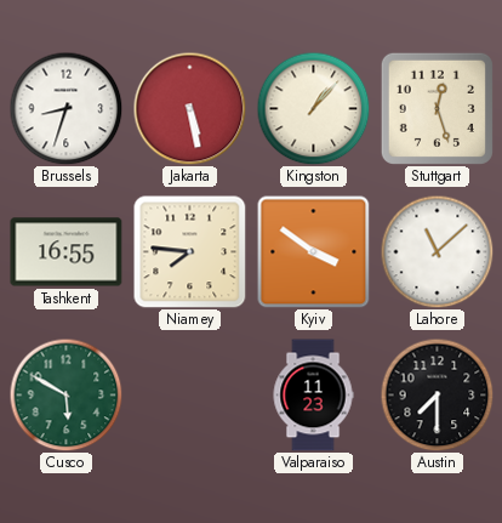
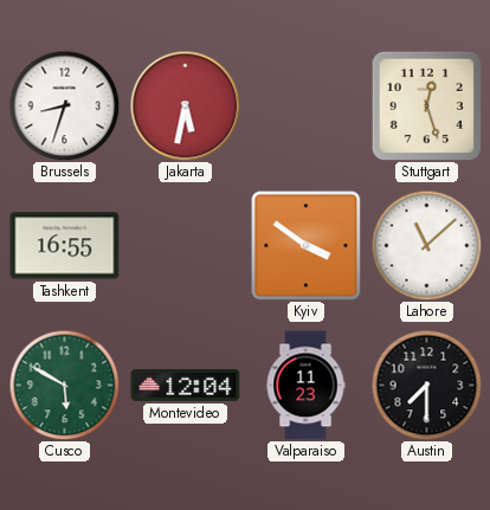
Jakarta: 5:28 -> 5:32
Kingston: 1:07 -> none
Niamey: 7:46 -> none
Montevideo: none -> 12:04
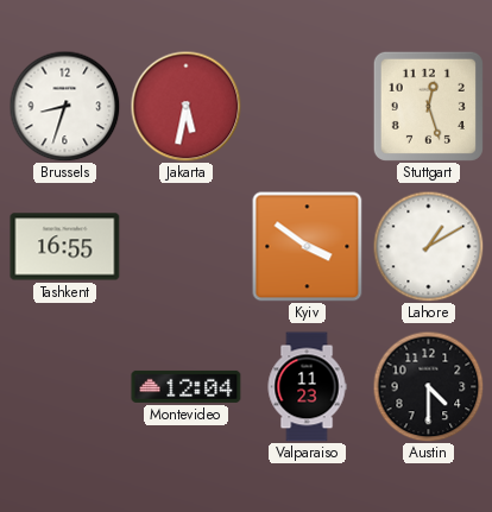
Lahore: 11:08 -> 1:10
Cusco: 5:50 -> none
Austin: 7:30 -> 4:30
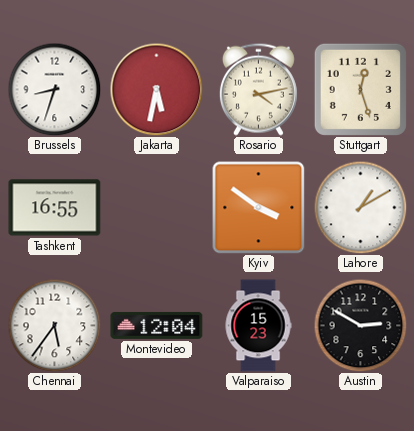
Rosario: none -> 4:13
Chennai: none -> 5:36
Valparaiso: 11:23 -> 15:23
Austin: 4:30 -> 2:50
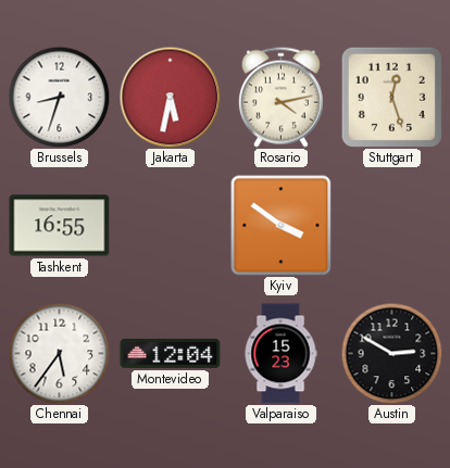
Lahore: 1:10 -> none
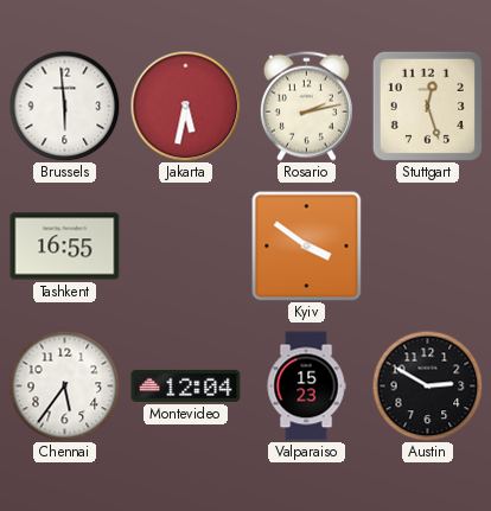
Brussels: 8:33 -> 5:59
Rosario: 4:13 -> 2:13
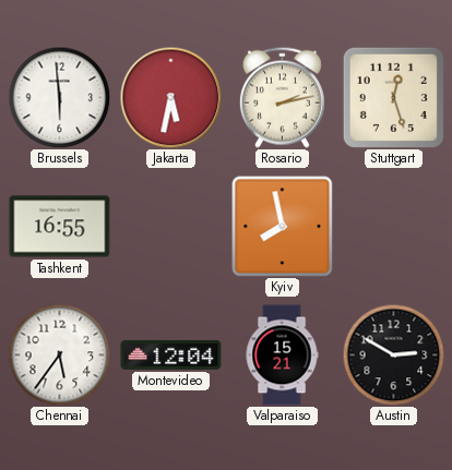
Kyiv: 3:51 -> 7:58
Valparaiso: 15:23 -> 15:21
